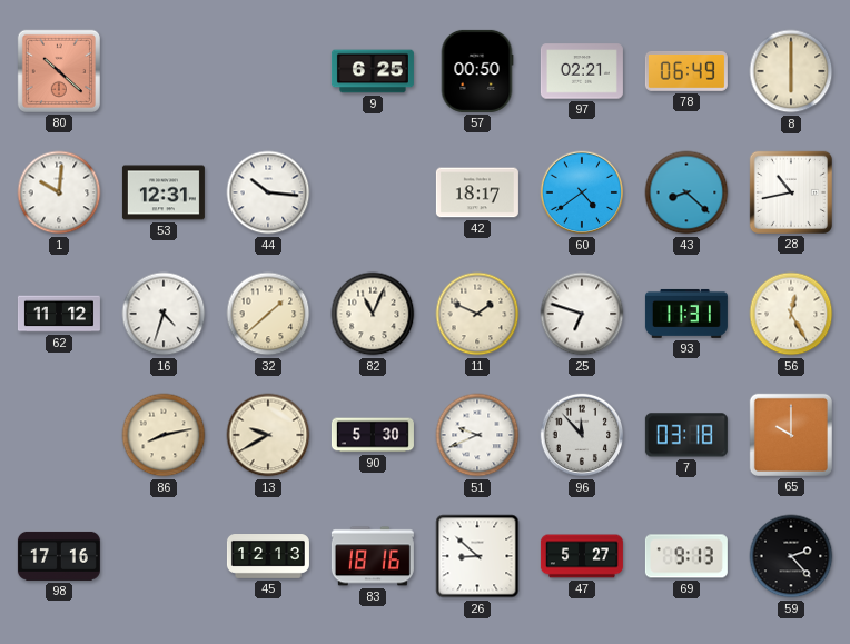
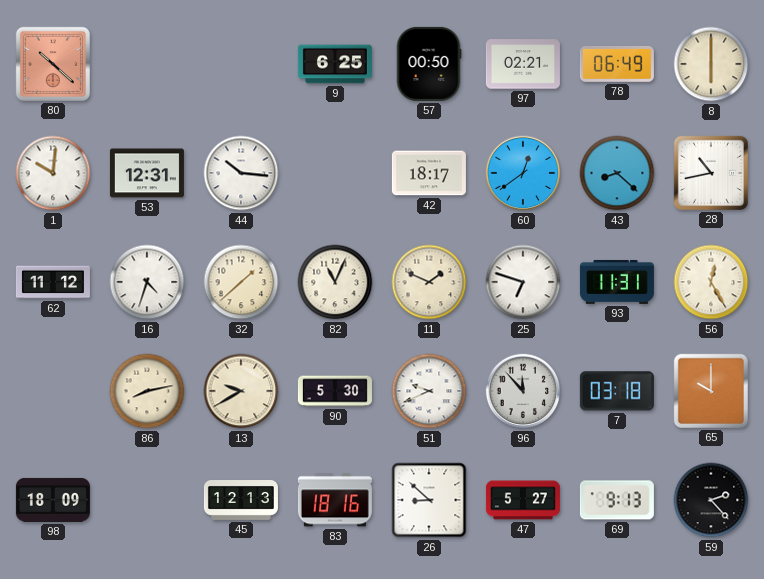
60: 4:39 -> 12:39
98: 17:16 -> 18:09
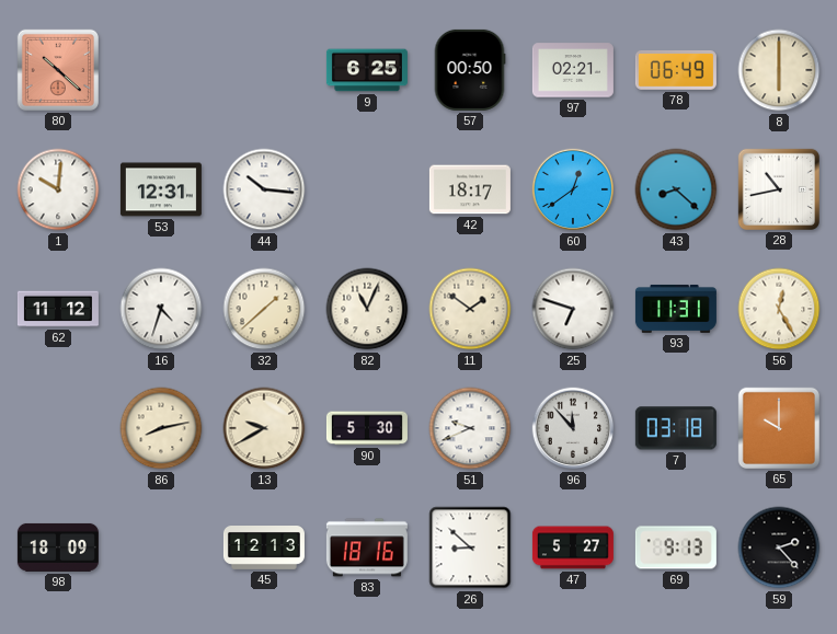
11: 1:49 -> 1:51
